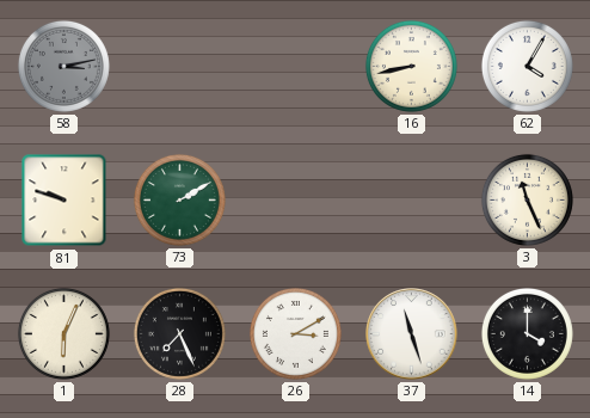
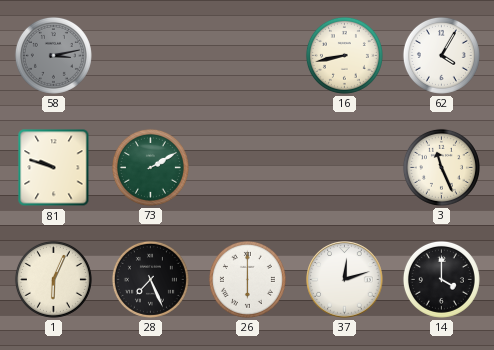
26: 3:10 -> 6:00
37: 11:27 -> 12:12
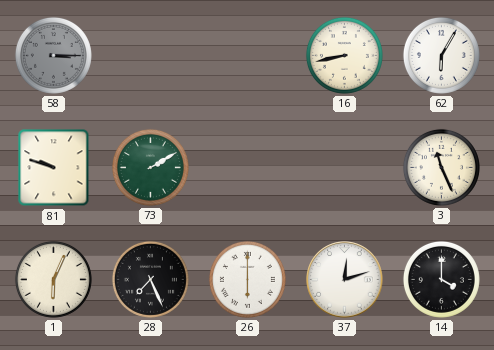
58: 3:13 -> 3:15
62: 4:05 -> 6:05
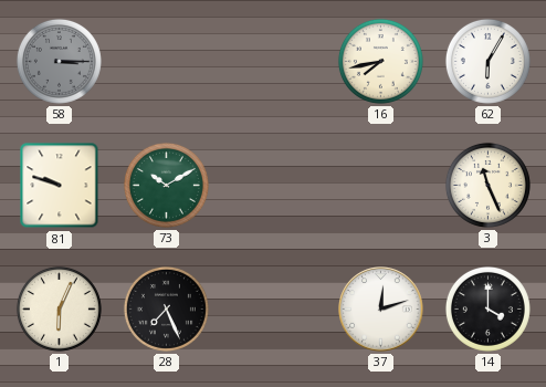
16: 8:43 -> 7:43
73: 2:10 -> 10:10
26: 6:00 -> none
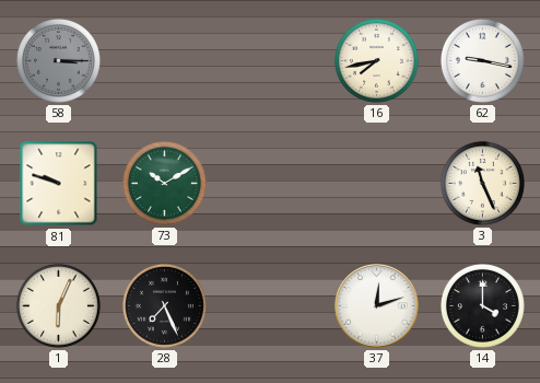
62: 6:05 -> 9:17
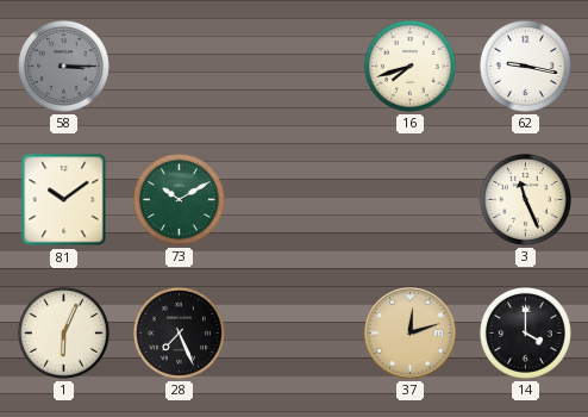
16: 7:43 -> 7:42
81: 9:48 -> 10:09
37 dial: white -> champagne
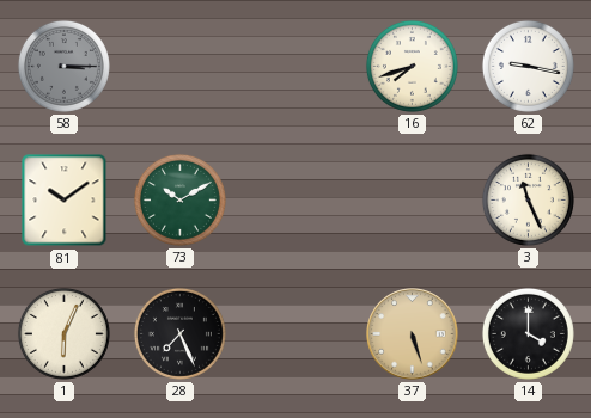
37: 12:12 -> 5:27
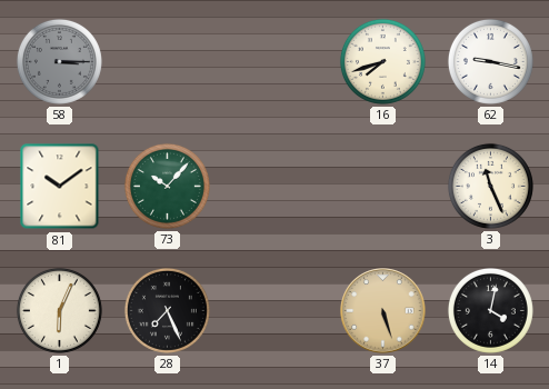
73: 10:10 -> 10:07
14: 4:00 -> 4:02
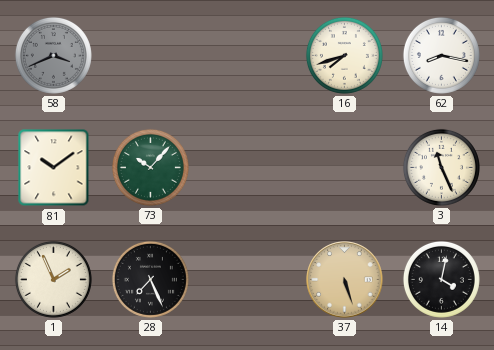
58: 3:15 -> 3:41
62: 9:17 -> 8:17
1: 6:04 -> 1:56
